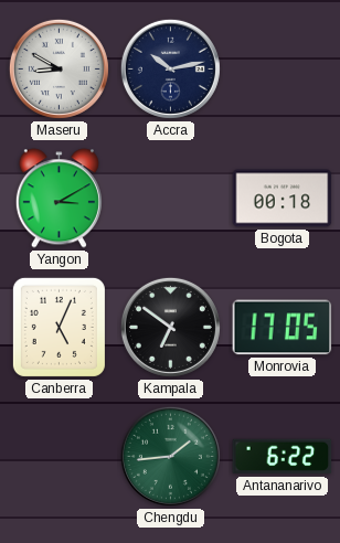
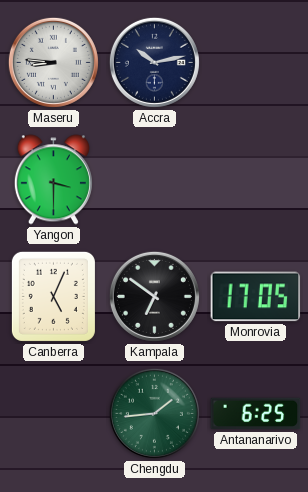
Maseru: 8:50 -> 8:46
Yangon: 3:10 -> 3:30
Bogota: 00:18 -> none
Antananarivo: 6:22 -> 6:25
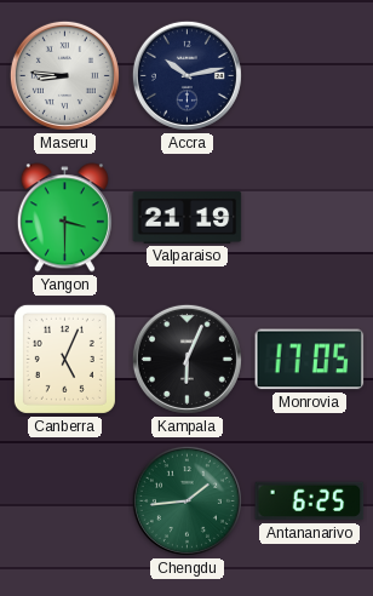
Valparaiso: none -> 21:19
Kampala: 6:51 -> 6:04
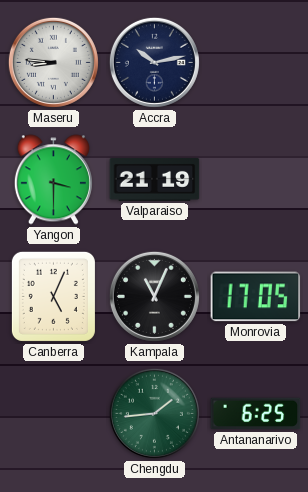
Kampala: 6:04 -> 11:04
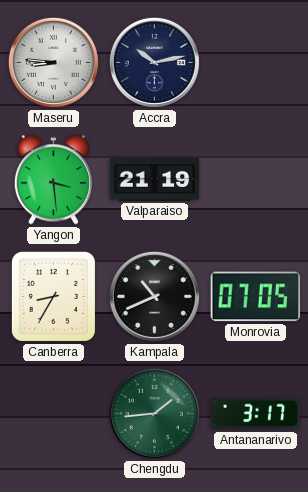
Yangon: 3:30 -> 3:29
Canberra: 5:04 -> 8:35
Kampala: 11:04 -> 10:41
Monrovia: 17:05 -> 07:05
Antananarivo: 6:25 -> 3:17
